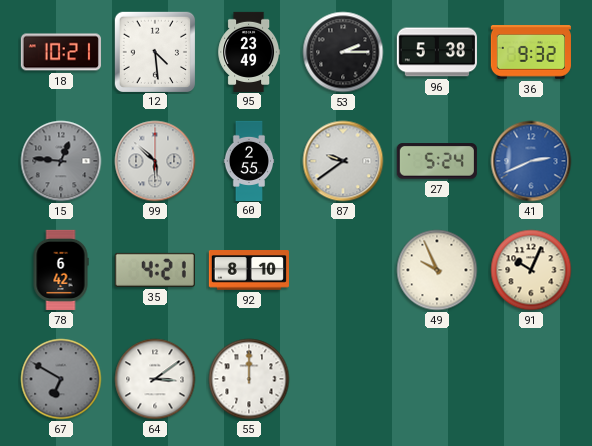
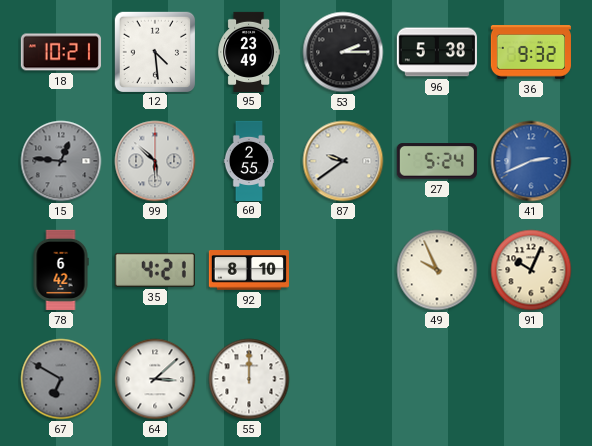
64: 3:09 -> 3:08
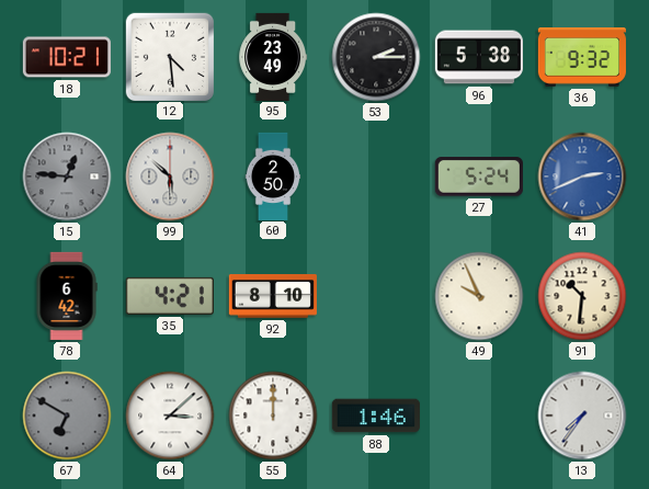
60: 2:55 -> 2:50
87: 9:39 -> none
91: 10:04 -> 10:31
88: none -> 1:46
13: none -> 7:36
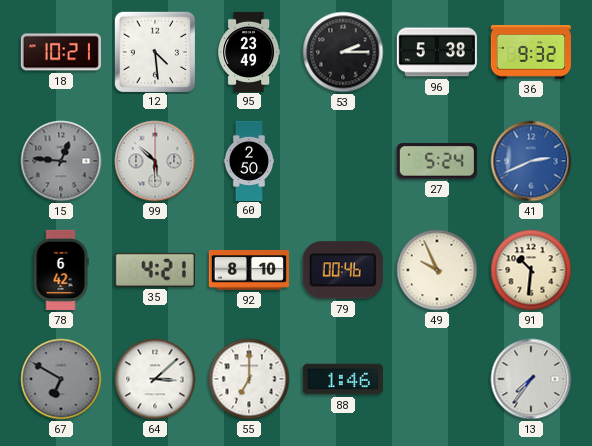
79: none -> 00:46
55: 12:00 -> 7:00
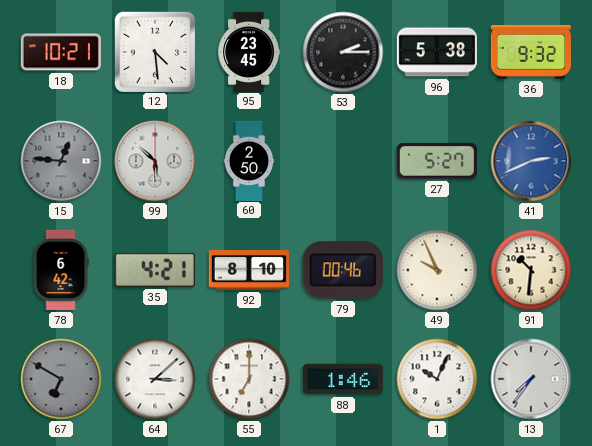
95: 23:49 -> 23:45
27: 5:24 -> 5:27
1: none -> 10:04
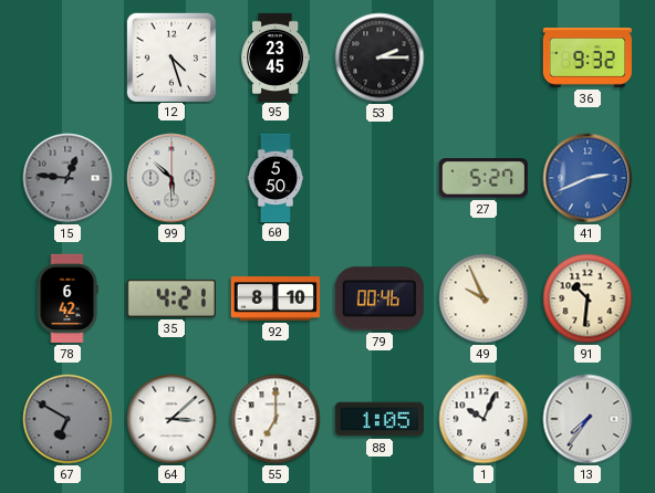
18: 10:21 -> none
12: 4:29 -> 4:27
96: 5:38 -> none
60: 2:50 -> 5:50
88: 1:46 -> 1:05
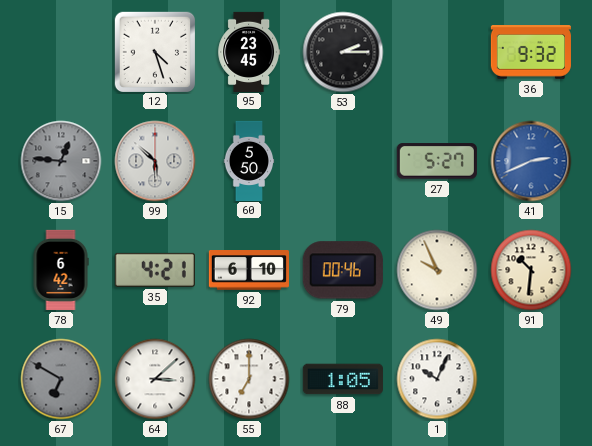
92: 8:10 -> 6:10
13: 7:36 -> none
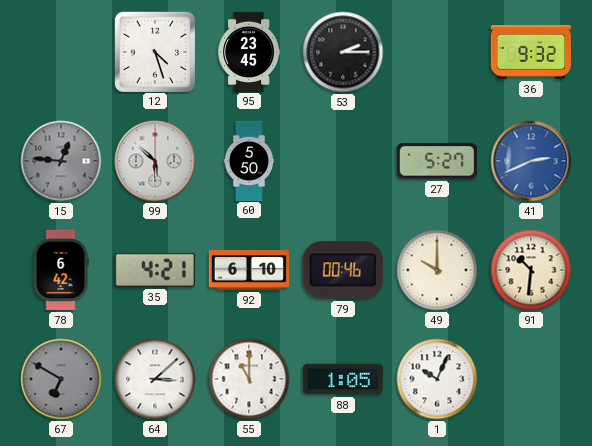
49: 9:56 -> 10:00
55: 7:00 -> 11:00
